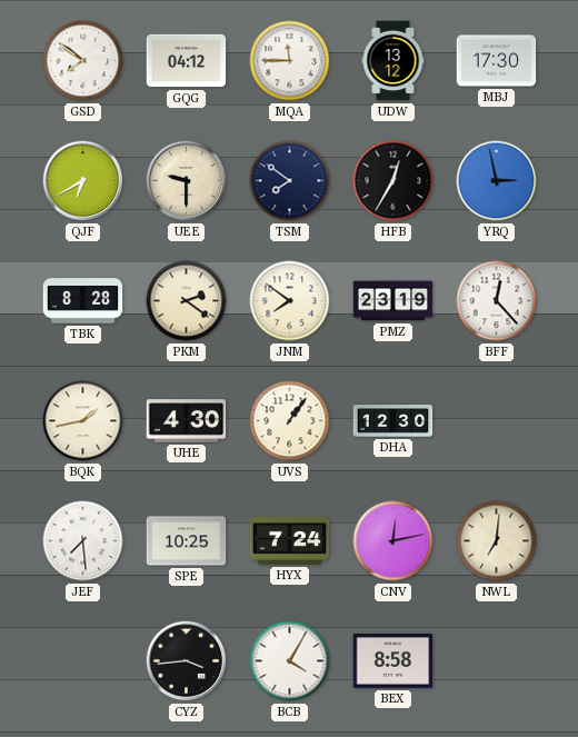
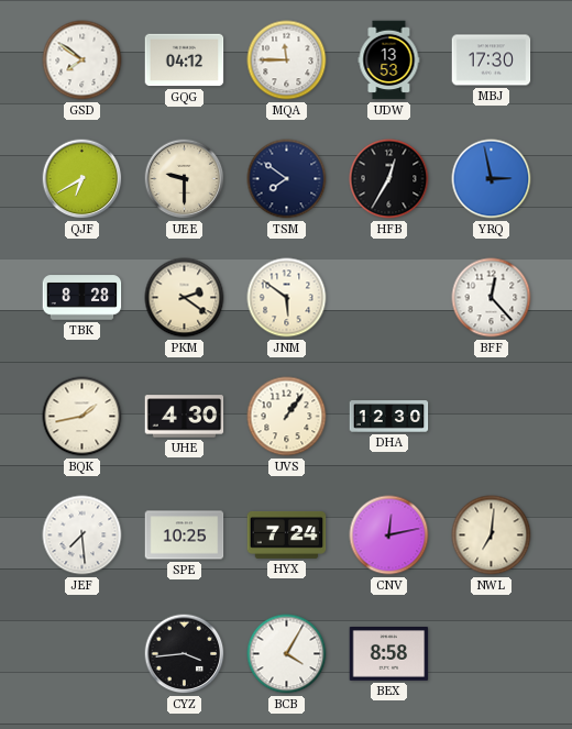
UDW: 13:12 -> 13:53
JNM: 7:51 -> 5:51
PMZ: 23:19 -> none
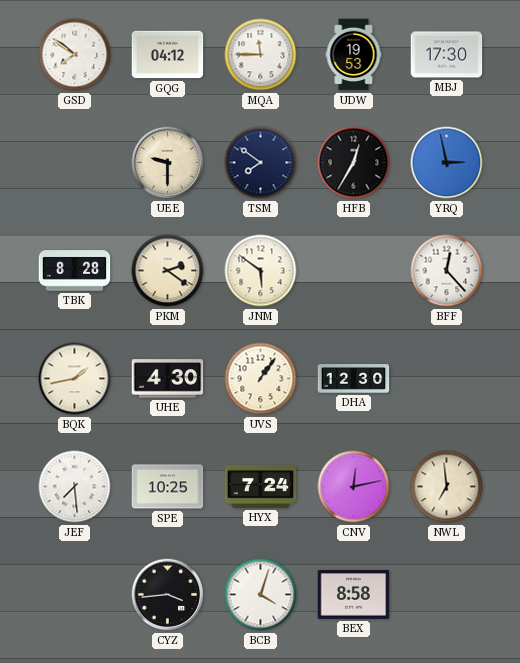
UDW: 13:53 -> 19:53
QJF: 6:40 -> none
NWL: 7:01 -> 6:59
BCB: 4:05 -> 4:03
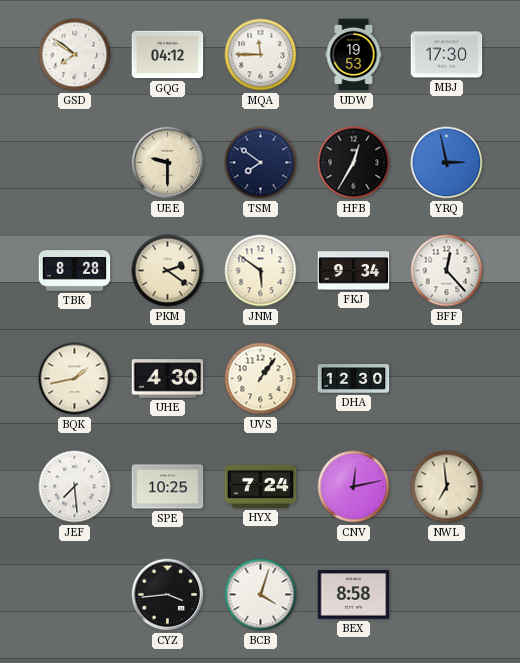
FKJ: none -> 9:34
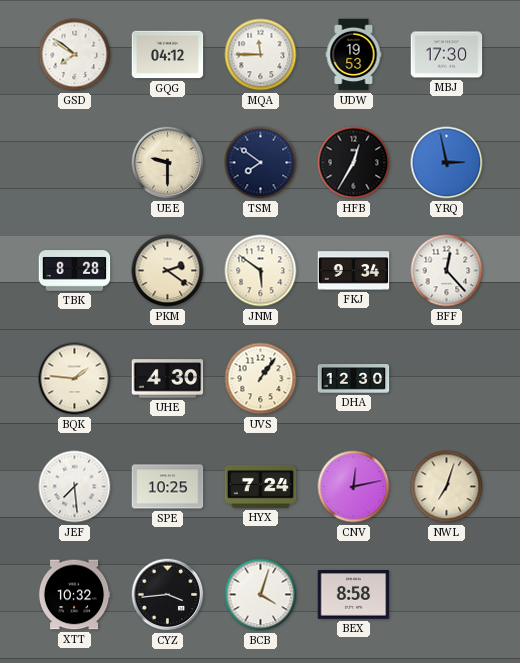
BQK: 1:43 -> 1:46
NWL: 6:59 -> 7:03
XTT: none -> 10:32
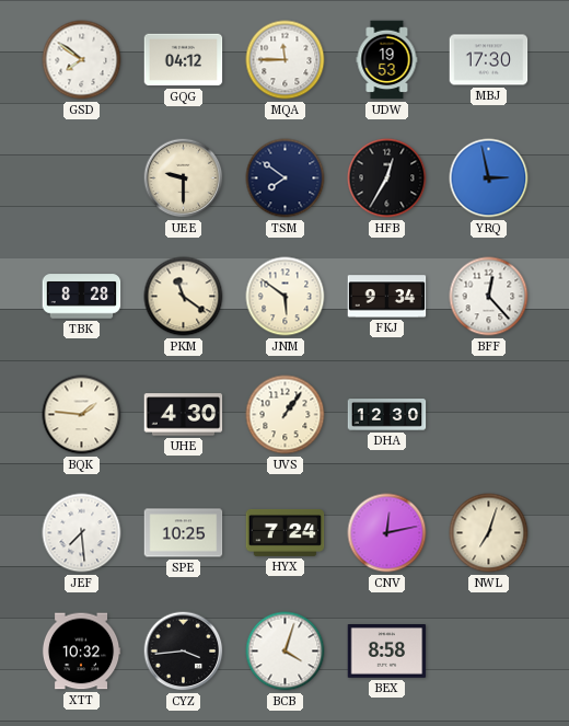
PKM: 2:21 -> 11:21
